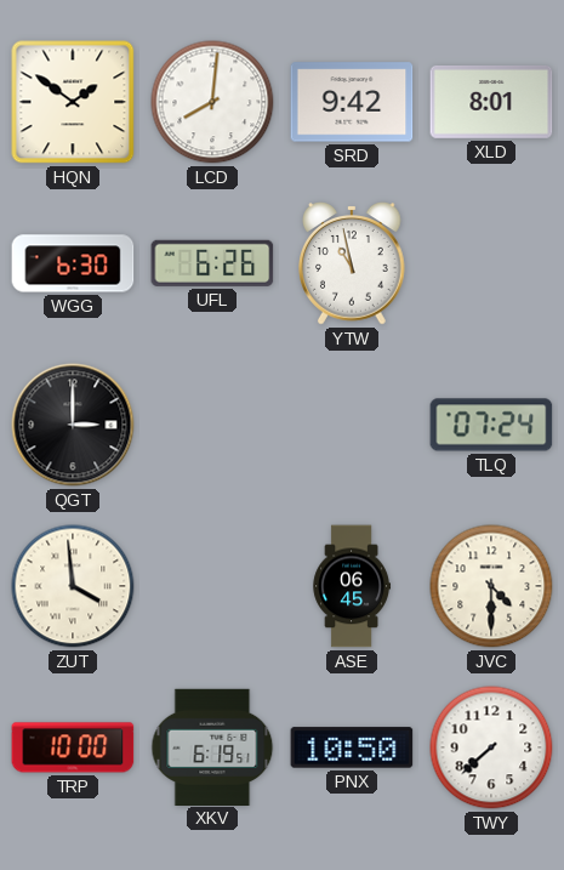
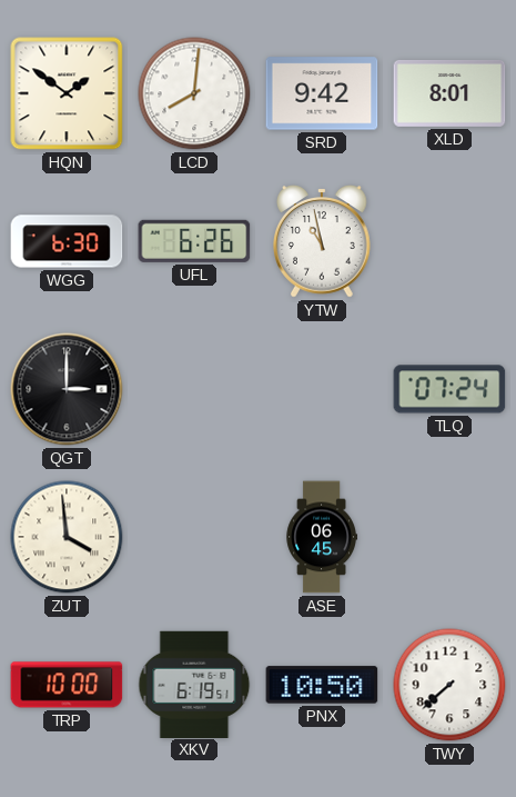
JVC: 4:30 -> none
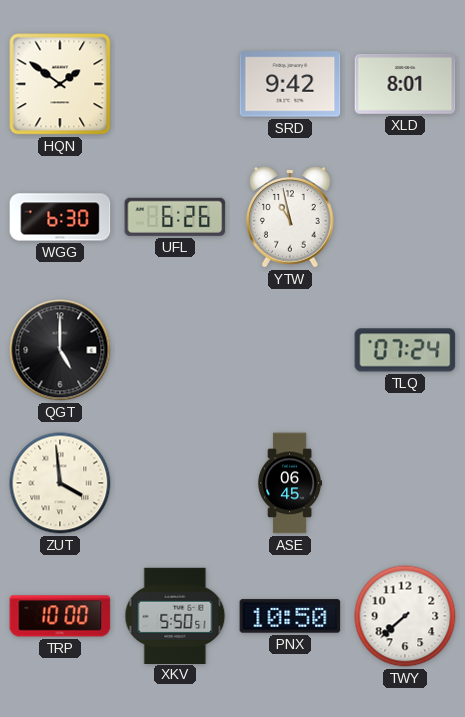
LCD: 8:01 -> none
QGT: 3:00 -> 5:00
XKV: 6:19 -> 5:50
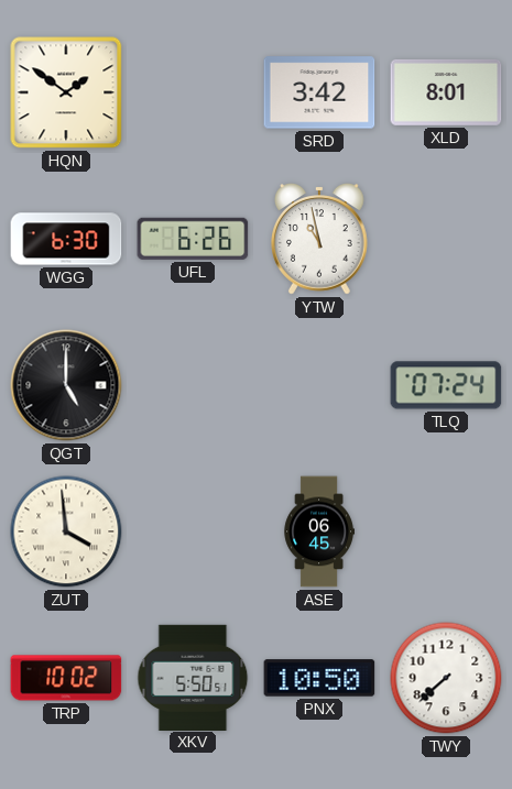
SRD: 9:42 -> 3:42
TRP: 10:00 -> 10:02
